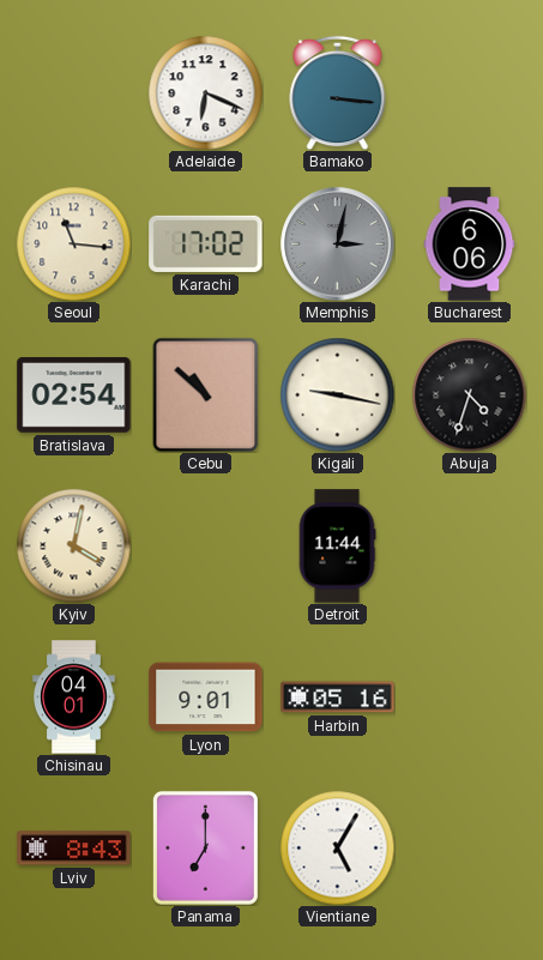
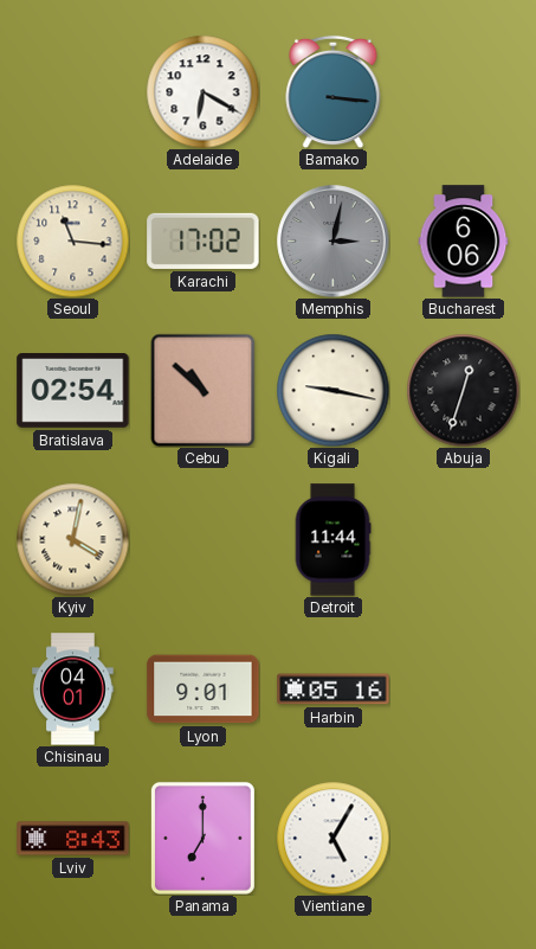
Adelaide: 6:19 -> 6:20
Abuja: 4:33 -> 12:33
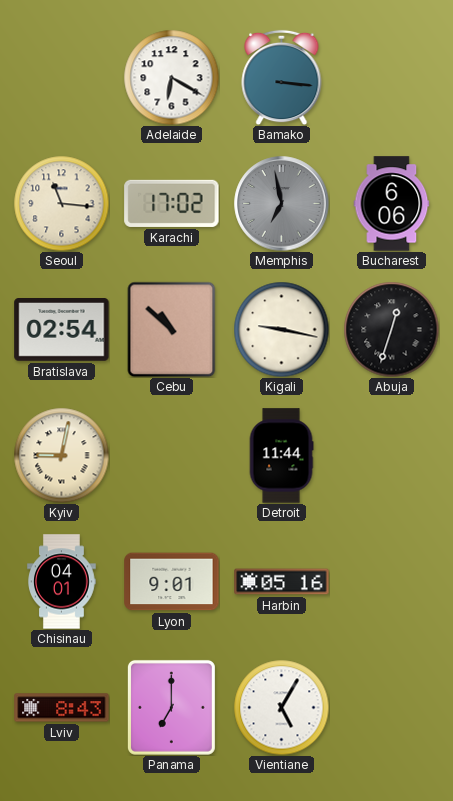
Memphis: 3:02 -> 6:58
Kyiv: 4:02 -> 9:02
